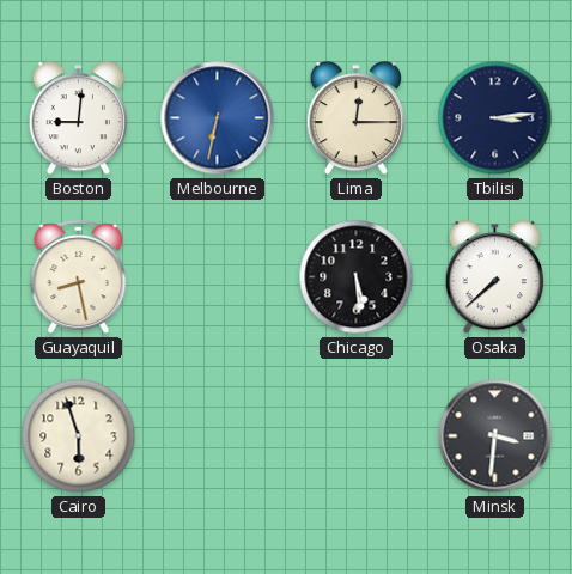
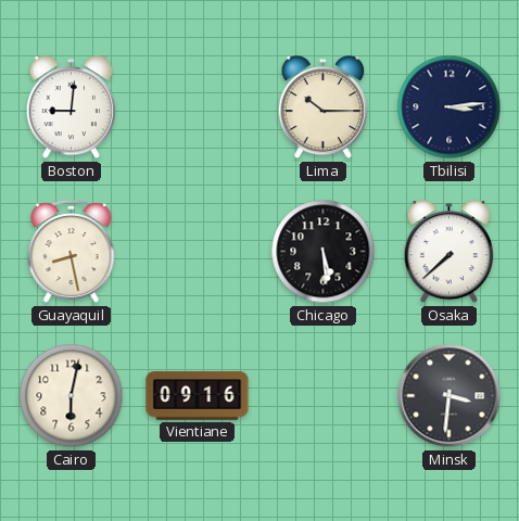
Melbourne: 6:32 -> none
Lima: 12:15 -> 10:15
Cairo: 5:57 -> 6:02
Vientiane: none -> 09:16
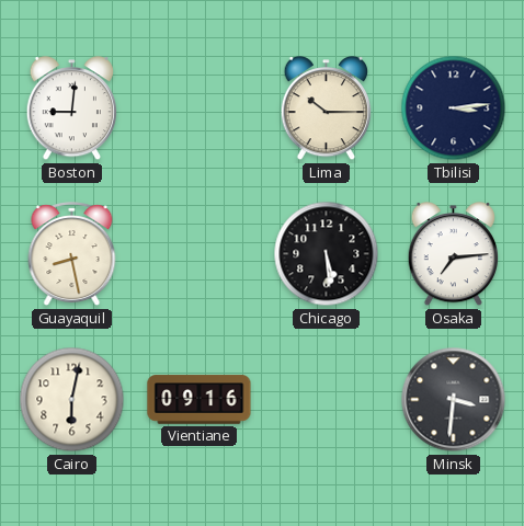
Osaka: 7:38 -> 7:14
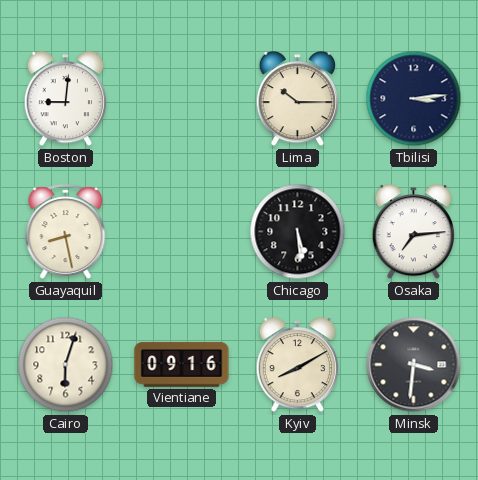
Cairo: 6:02 -> 6:03
Kyiv: none -> 8:10
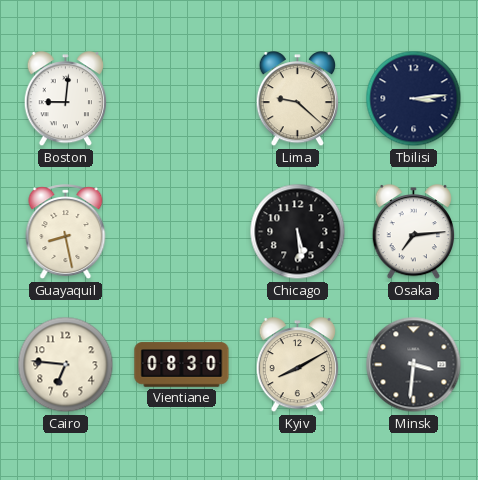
Lima: 10:15 -> 9:22
Cairo: 6:03 -> 6:46
Vientiane: 09:16 -> 08:30
